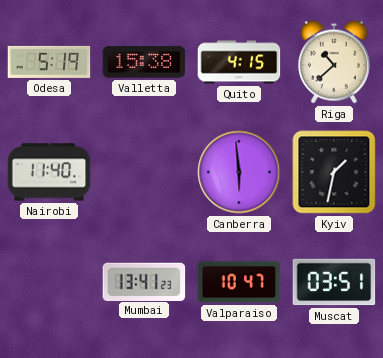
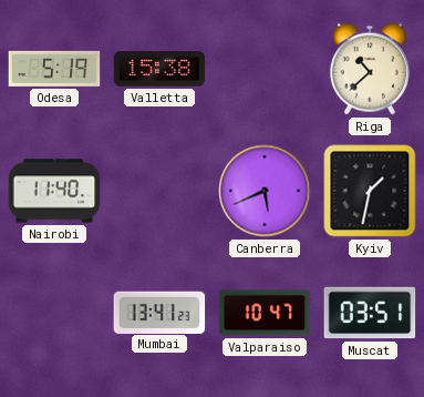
Quito: 4:15 -> none
Canberra: 5:59 -> 5:41
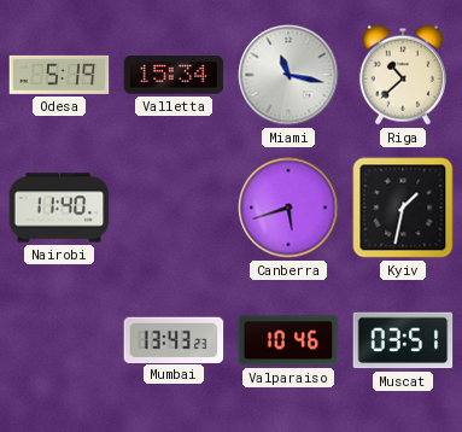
Valletta: 15:38 -> 15:34
Miami: none -> 11:17
Canberra: 5:41 -> 5:42
Mumbai: 13:41 -> 13:43
Valparaiso: 10:47 -> 10:46
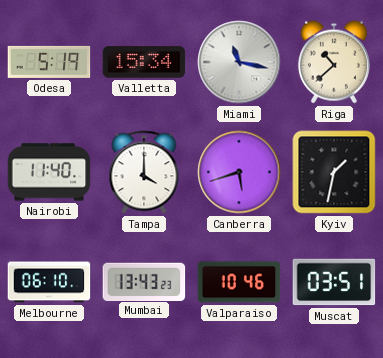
Tampa: none -> 4:00
Melbourne: none -> 06:10
